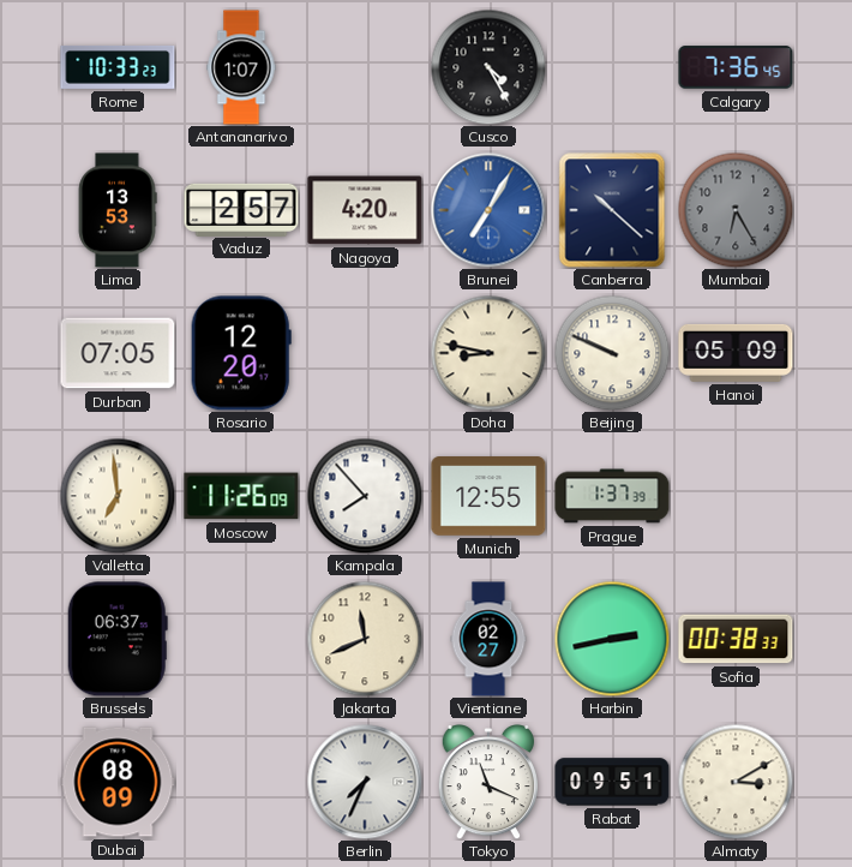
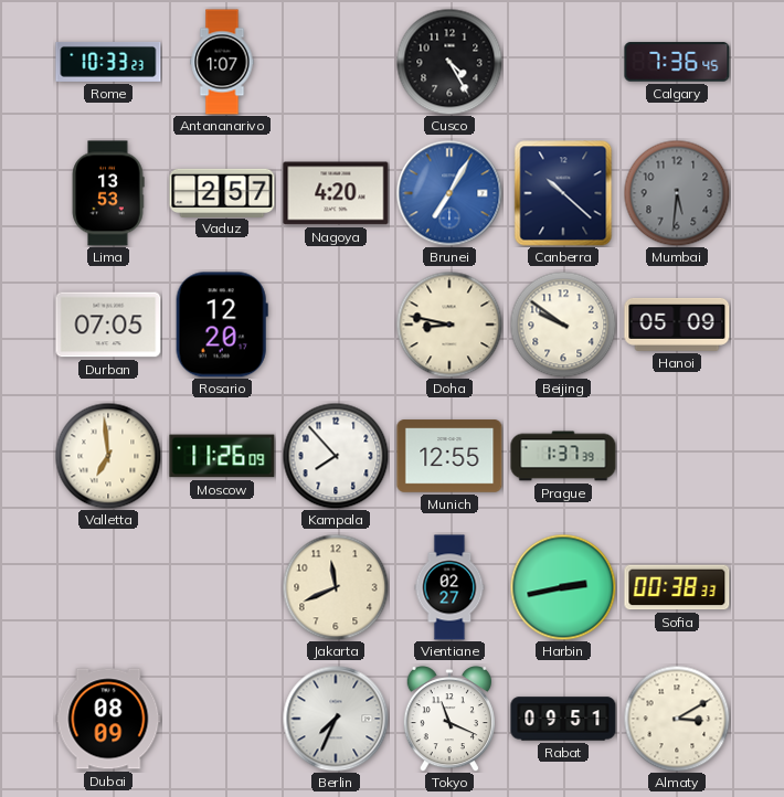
Mumbai: 6:25 -> 5:31
Beijing: 9:49 -> 9:51
Brussels: 06:37 -> none
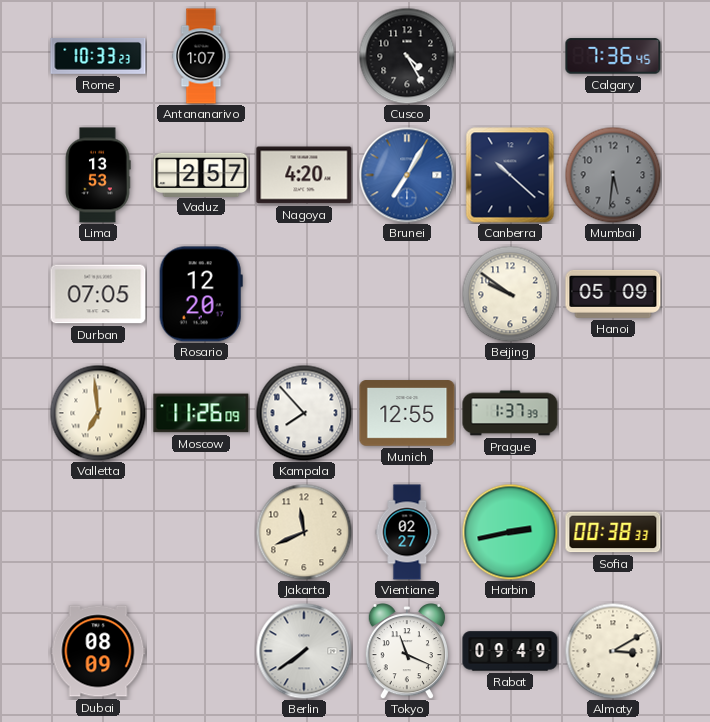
Doha: 8:47 -> none
Berlin: 7:34 -> 7:39
Rabat: 09:51 -> 09:49
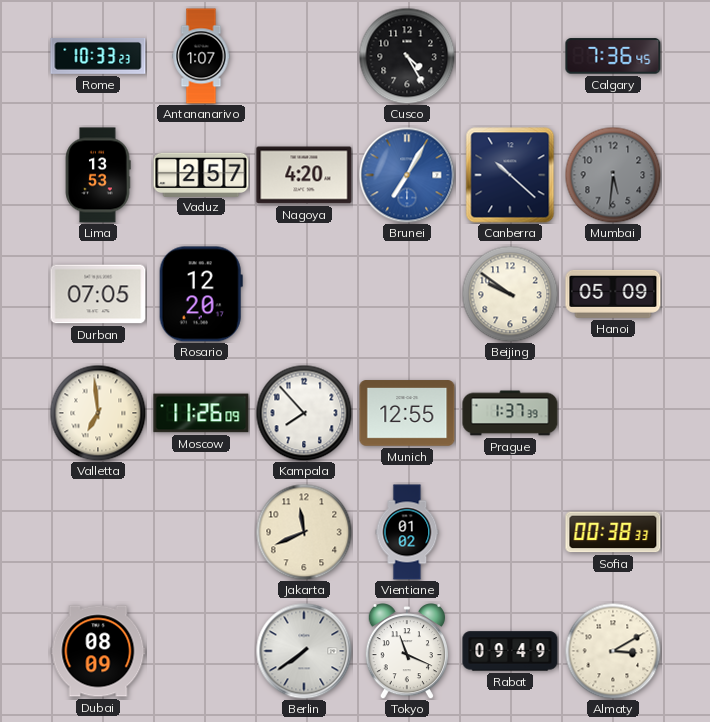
Vientiane: 02:27 -> 01:02
Harbin: 2:43 -> none
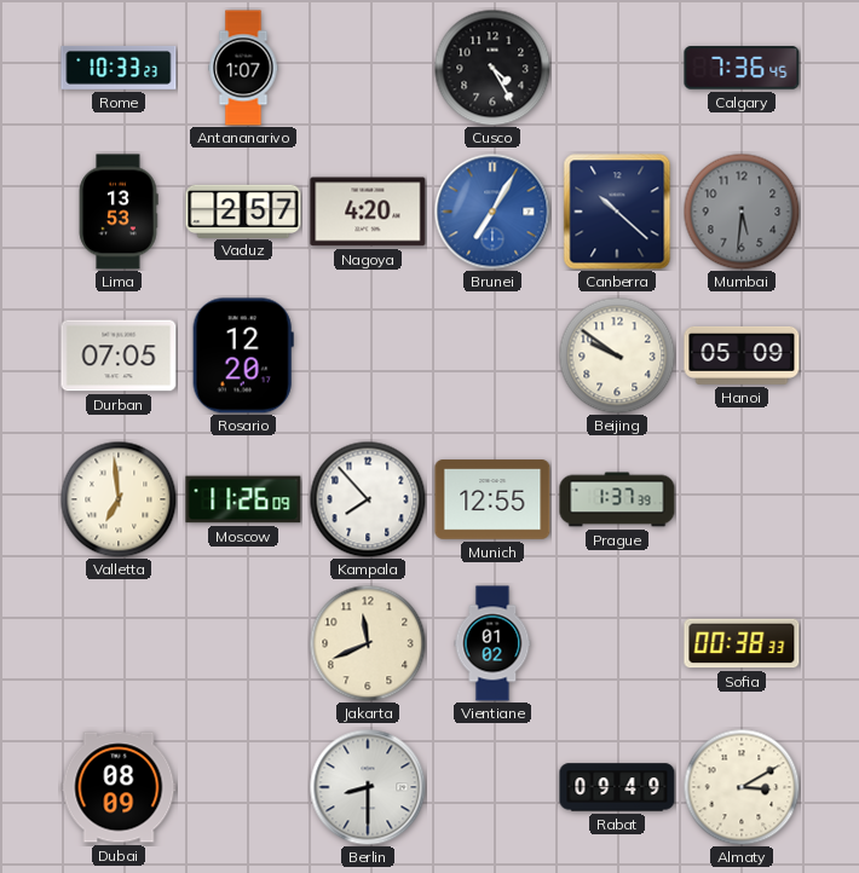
Berlin: 7:39 -> 8:30
Tokyo: 11:19 -> none
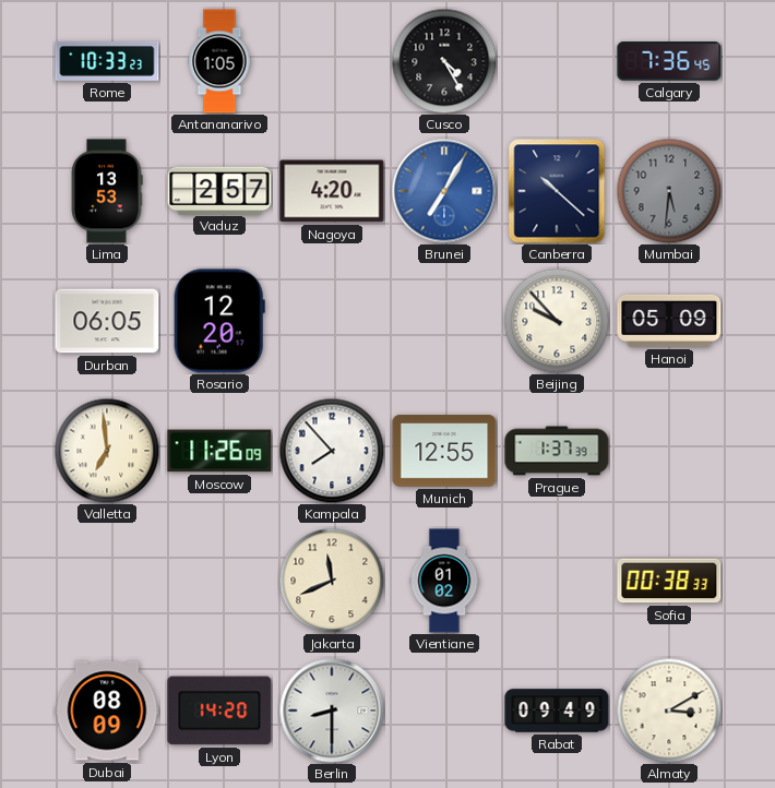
Antananarivo: 1:07 -> 1:05
Durban: 07:05 -> 06:05
Beijing: 9:51 -> 9:53
Lyon: none -> 14:20
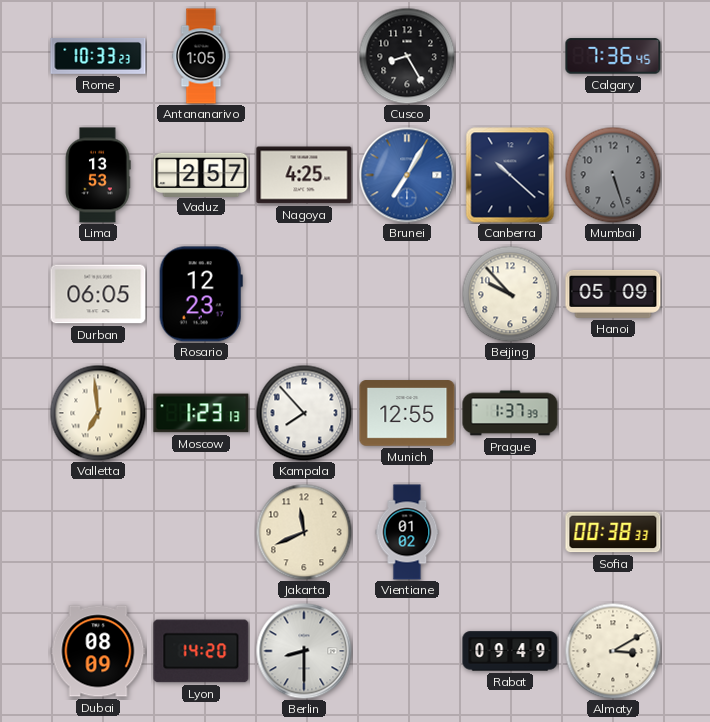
Cusco: 4:25 -> 8:25
Nagoya: 4:20 -> 4:25
Mumbai: 5:31 -> 5:27
Rosario: 12:20 -> 12:23
Moscow: 11:26 -> 1:23
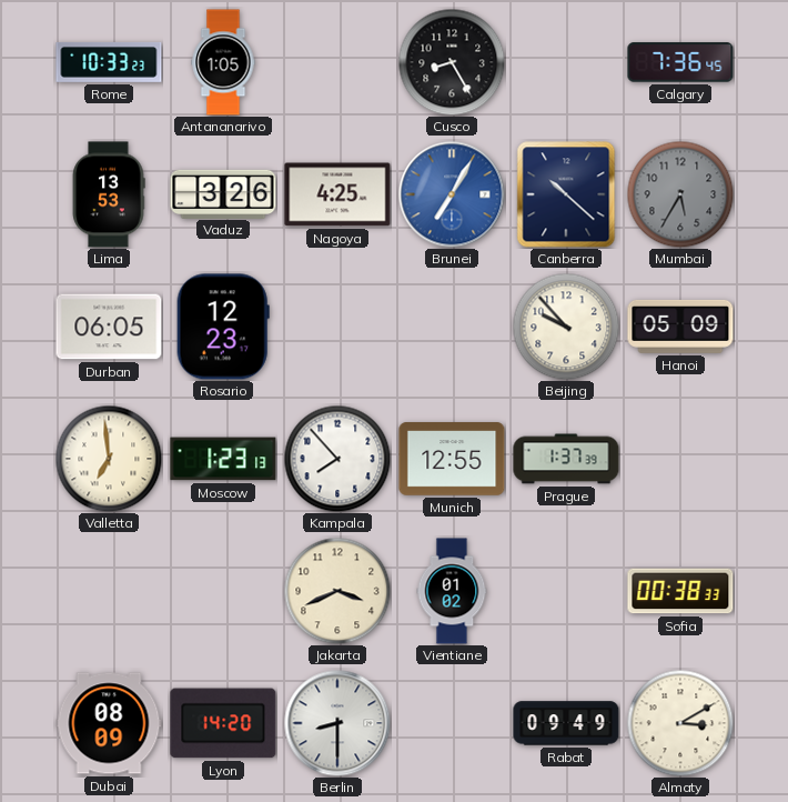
Vaduz: 2:57 -> 3:26
Mumbai: 5:27 -> 5:35
Jakarta: 11:41 -> 3:41
